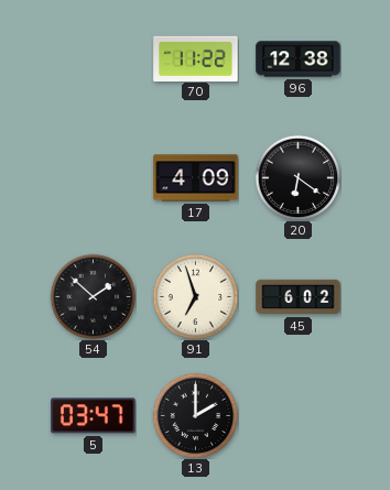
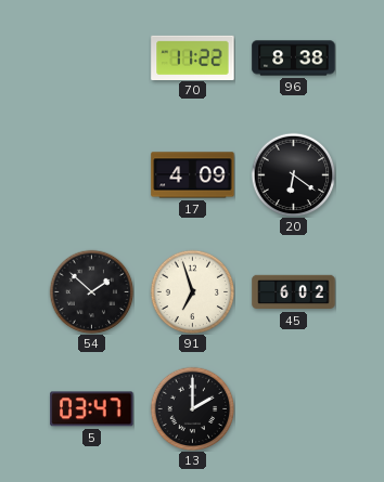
96: 12:38 -> 8:38
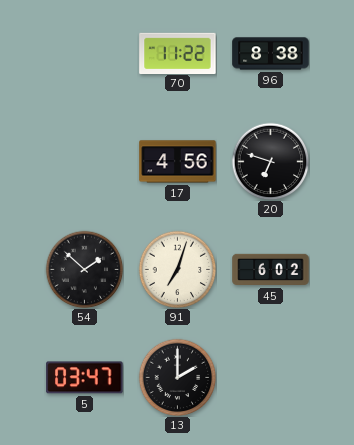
17: 4:09 -> 4:56
20: 6:21 -> 6:48
91: 6:57 -> 7:03
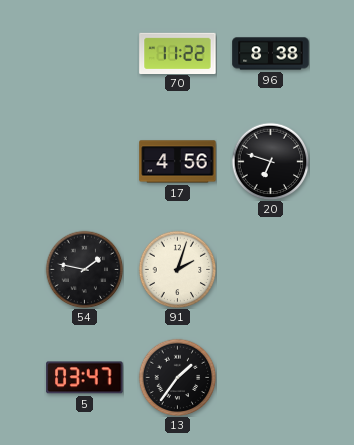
54: 1:52 -> 1:47
91: 7:03 -> 2:03
45: 6:02 -> none
13: 2:00 -> 1:36
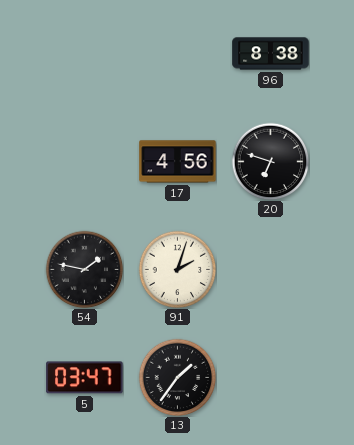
70: 11:22 -> none
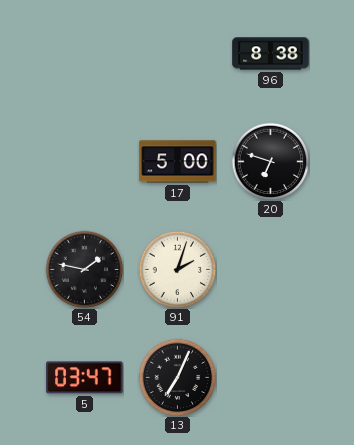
17: 4:56 -> 5:00
13: 1:36 -> 7:04
